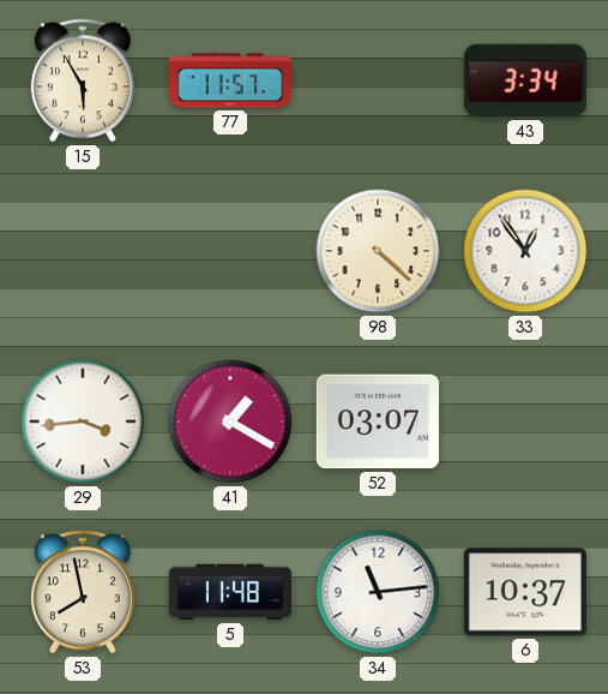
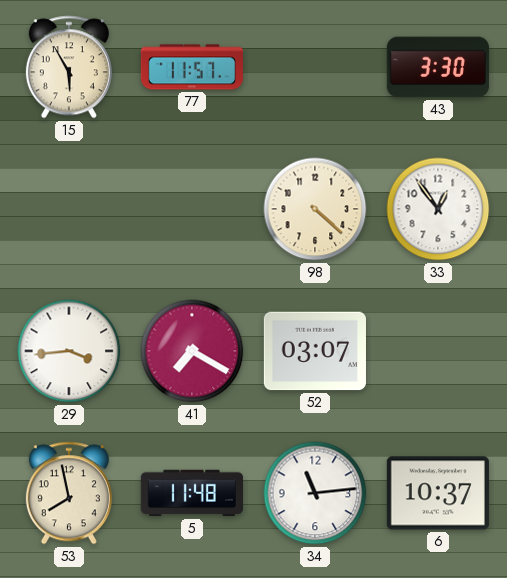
43: 3:34 -> 3:30
41: 1:20 -> 7:20
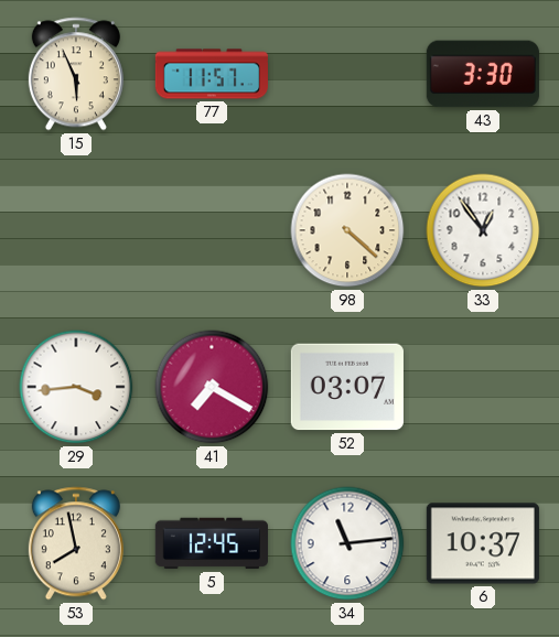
15: 5:55 -> 5:56
5: 11:48 -> 12:45
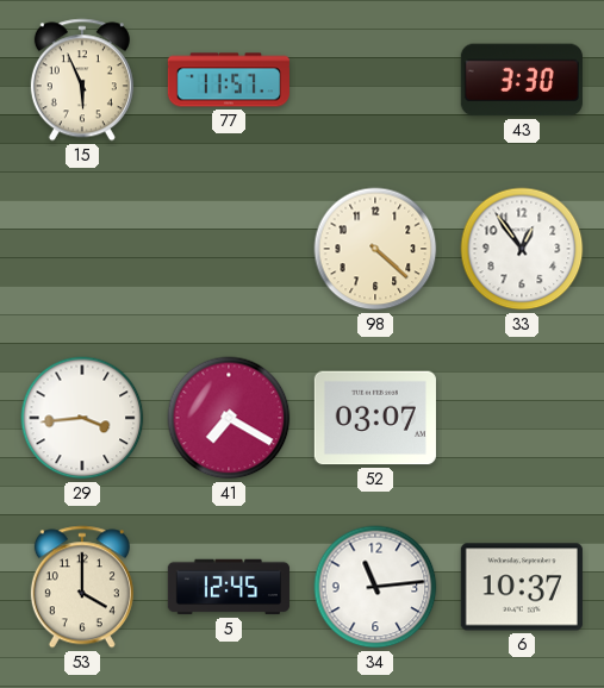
53: 7:58 -> 4:00
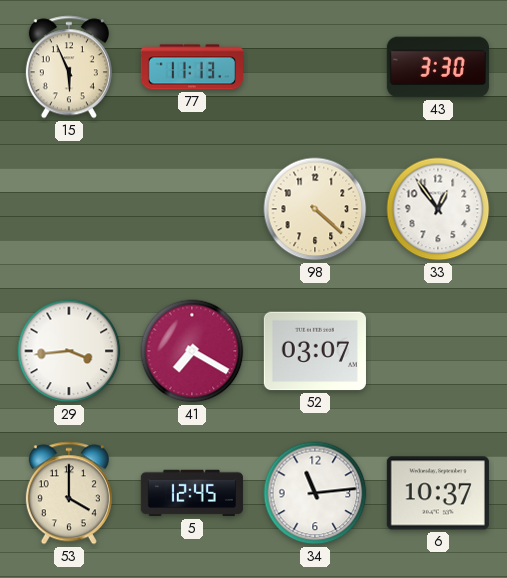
77: 11:57 -> 11:13
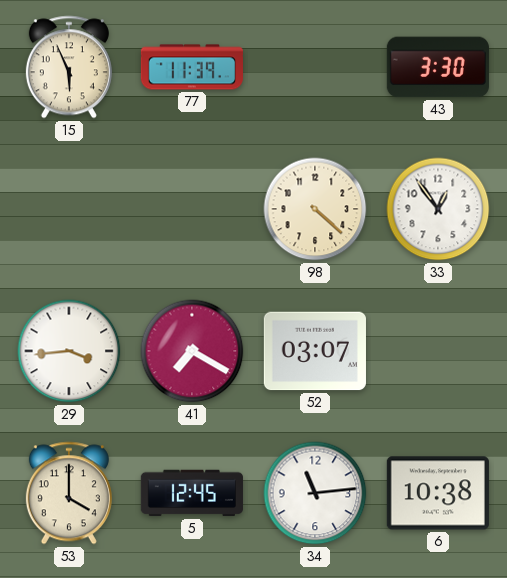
77: 11:13 -> 11:39
6: 10:37 -> 10:38
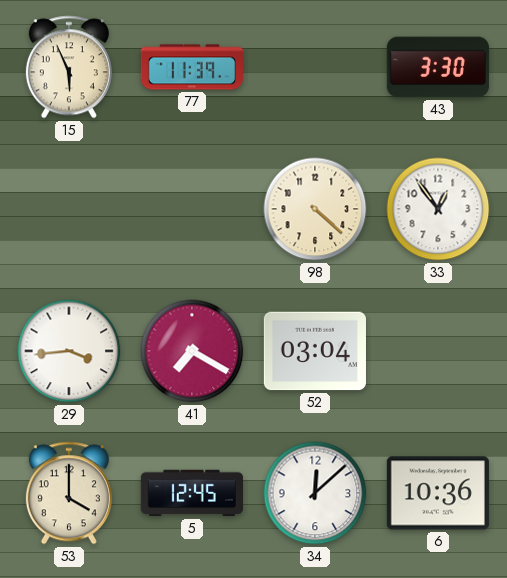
52: 03:07 -> 03:04
34: 11:14 -> 12:08
6: 10:38 -> 10:36
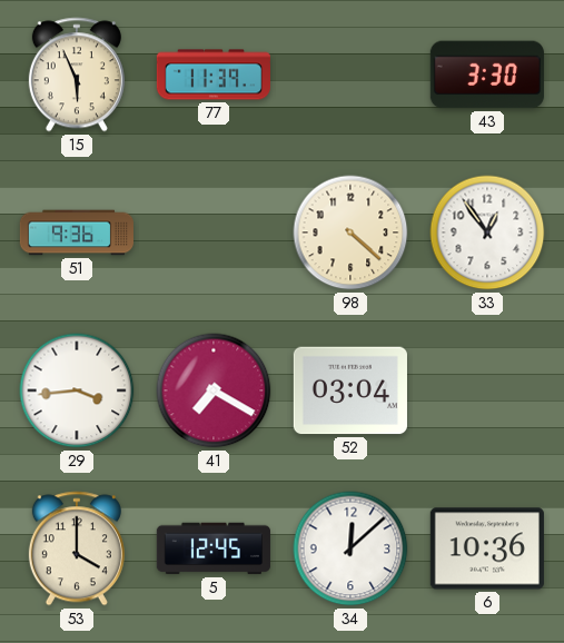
51: none -> 9:36
